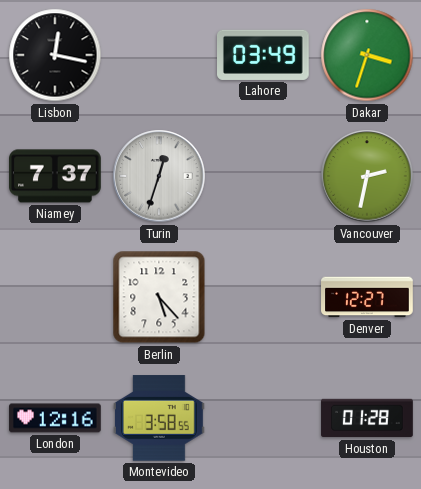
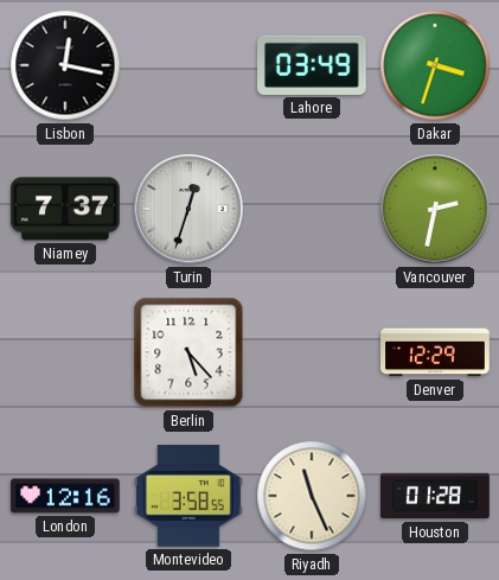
Denver: 12:27 -> 12:29
Riyadh: none -> 11:26
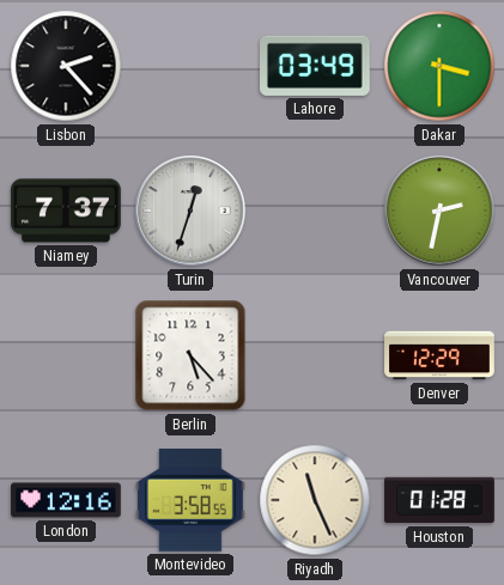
Lisbon: 12:17 -> 2:23
Dakar: 3:33 -> 3:30
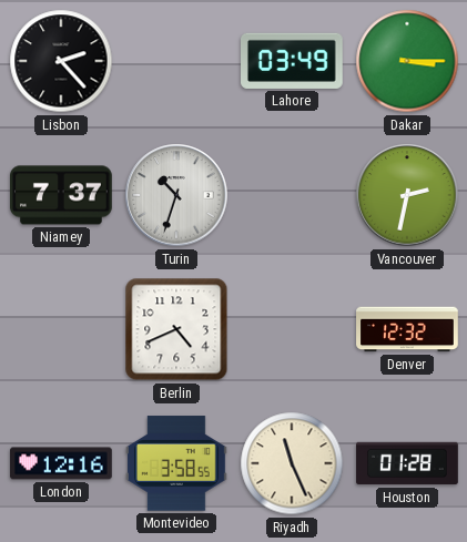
Dakar: 3:30 -> 3:15
Turin: 12:33 -> 10:33
Berlin: 5:23 -> 4:41
Denver: 12:29 -> 12:32
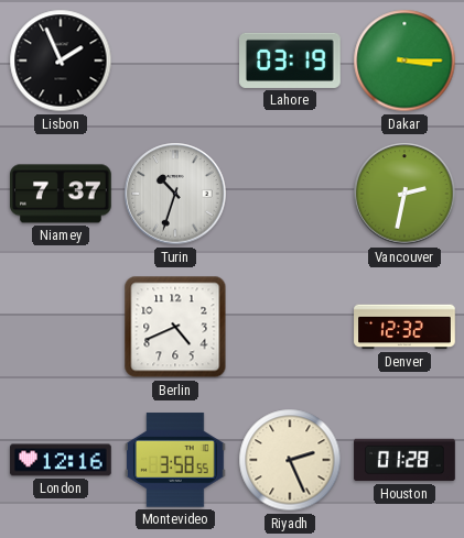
Lisbon: 2:23 -> 1:56
Lahore: 03:49 -> 03:19
Riyadh: 11:26 -> 2:26
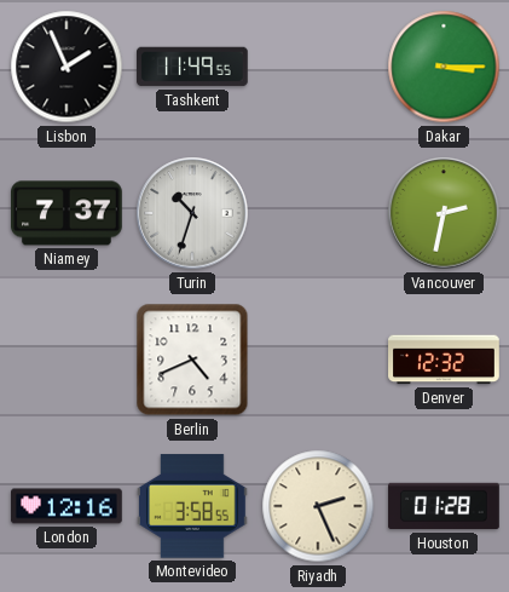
Tashkent: none -> 11:49
Lahore: 03:19 -> none
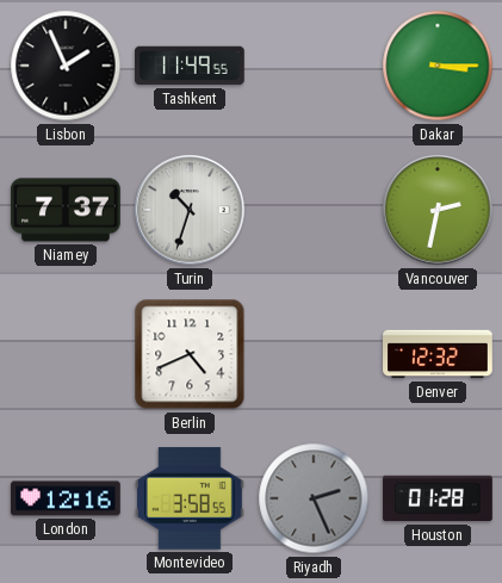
Riyadh dial: cream -> grey
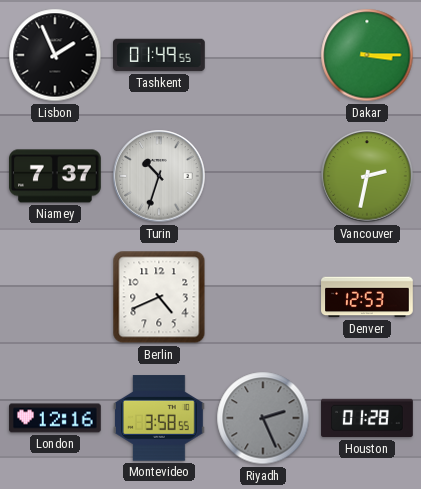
Tashkent: 11:49 -> 01:49
Denver: 12:32 -> 12:53
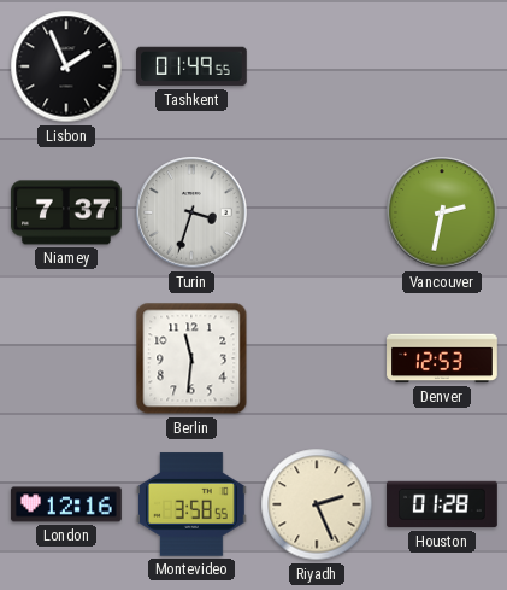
Dakar: 3:15 -> none
Turin: 10:33 -> 3:33
Berlin: 4:41 -> 11:31
Riyadh dial: grey -> cream
